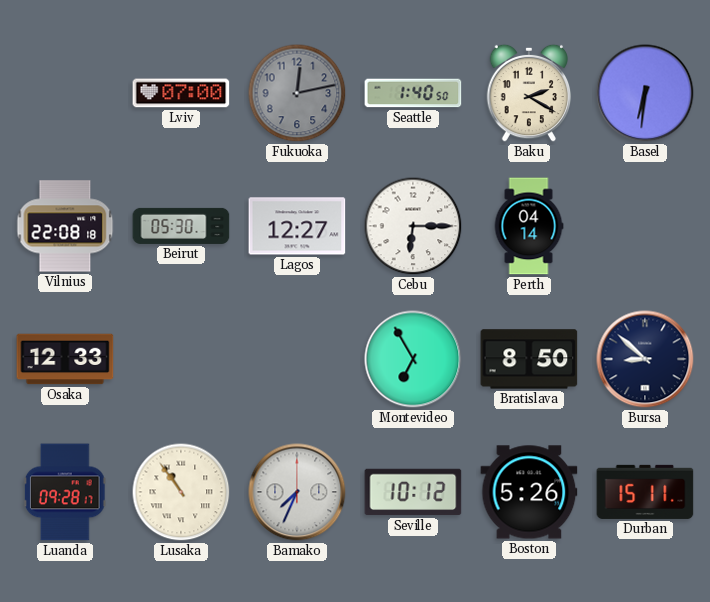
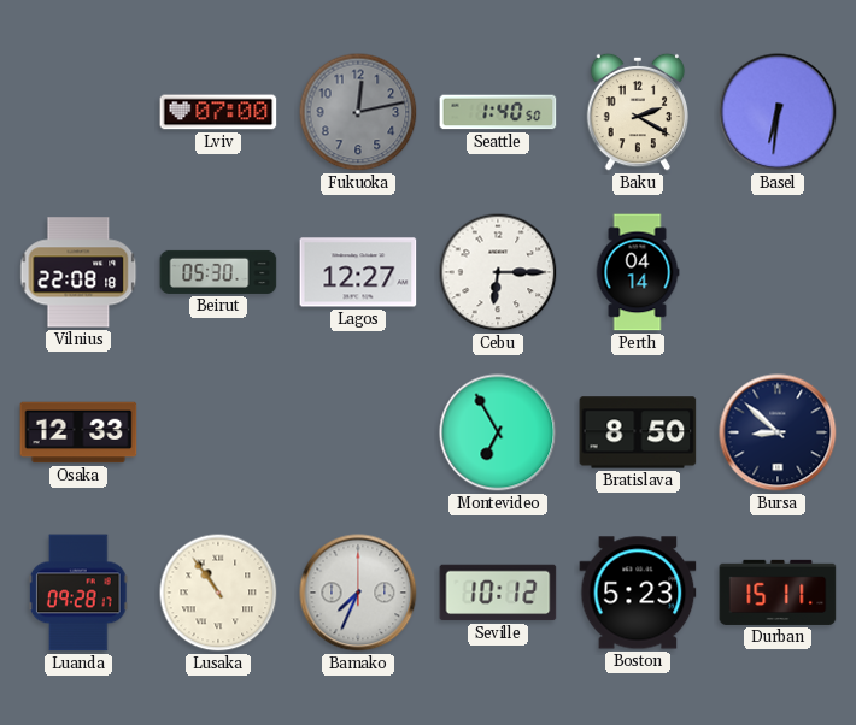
Boston: 5:26 -> 5:23
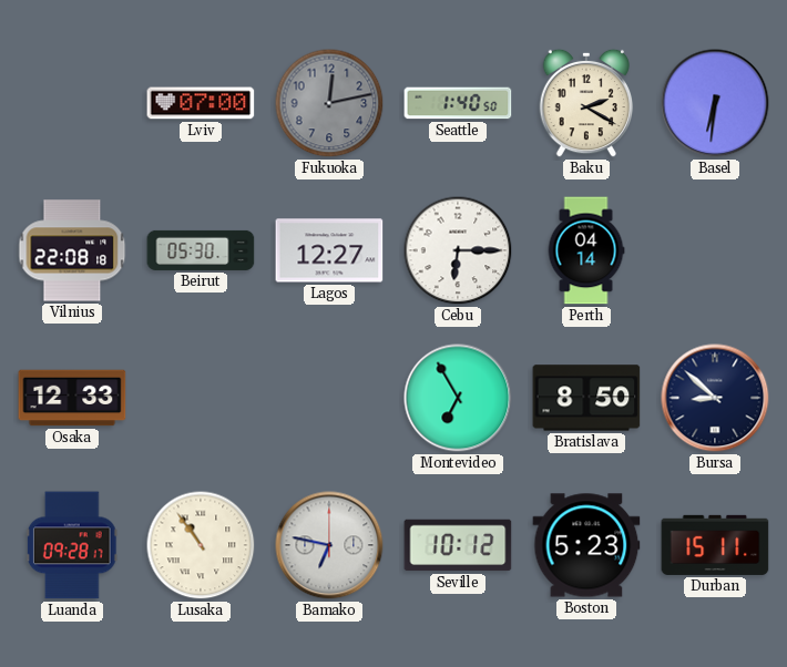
Bamako: 7:34 -> 6:47
